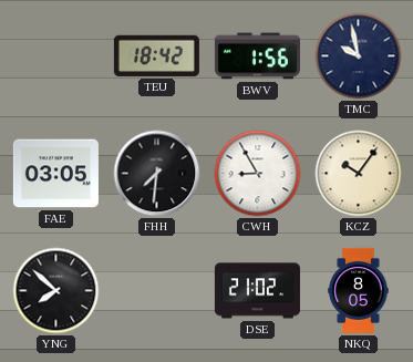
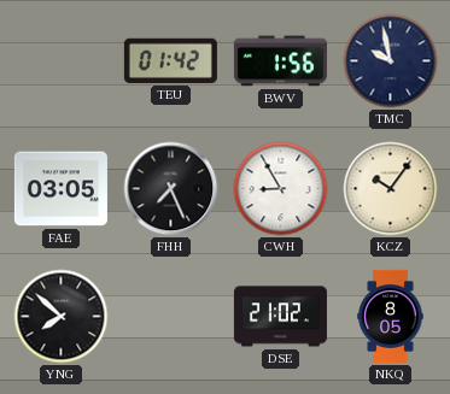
TEU: 18:42 -> 01:42
FHH: 7:31 -> 7:26
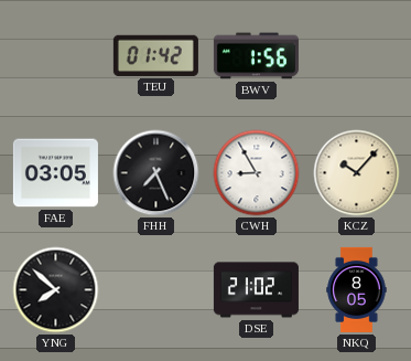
TMC: 9:58 -> none
KCZ: 10:06 -> 10:07
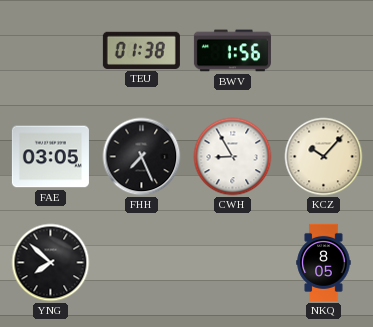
TEU: 01:42 -> 01:38
DSE: 21:02 -> none
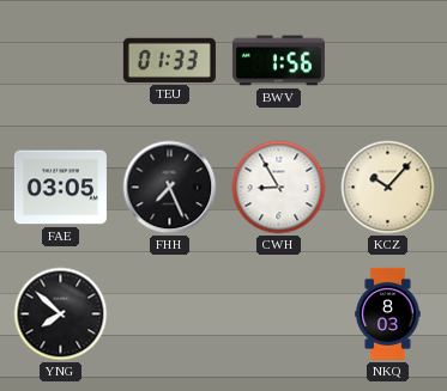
TEU: 01:38 -> 01:33
NKQ: 8:05 -> 8:03
